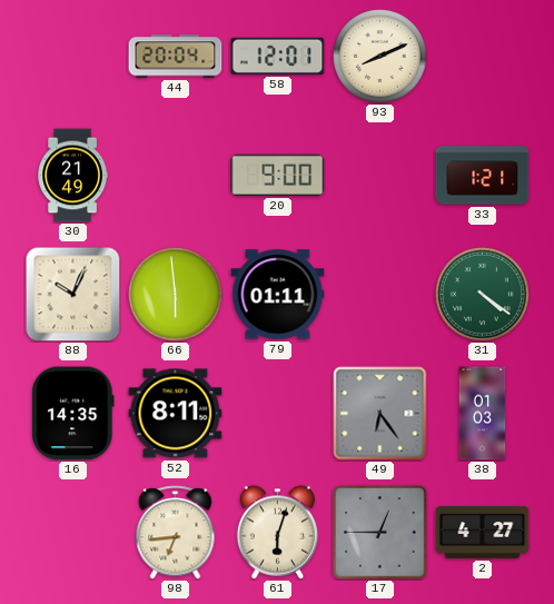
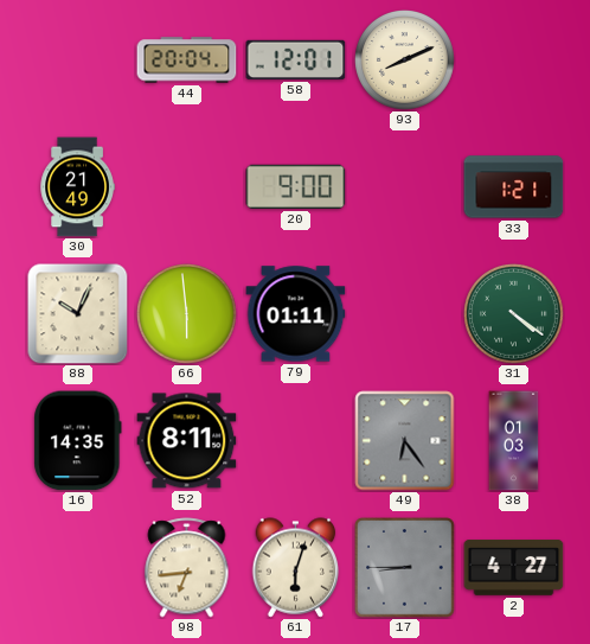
17: 12:45 -> 8:45
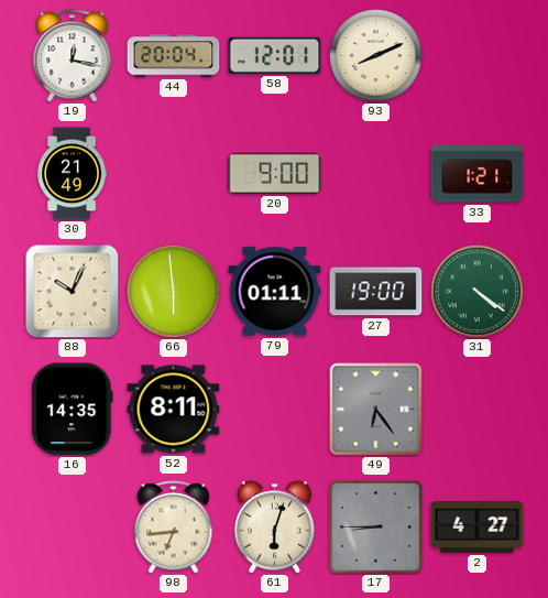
19: none -> 12:17
27: none -> 19:00
38: 01:03 -> none
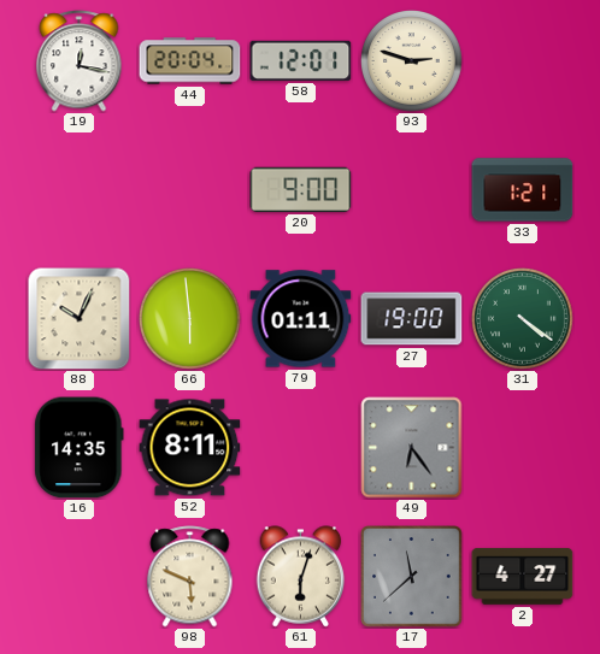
93: 8:11 -> 2:48
30: 21:49 -> none
98: 6:44 -> 5:49
17: 8:45 -> 11:38
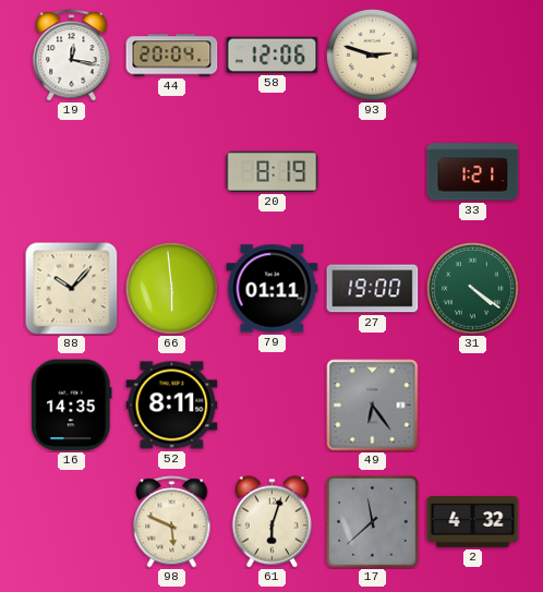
58: 12:01 -> 12:06
20: 9:00 -> 8:19
88: 10:04 -> 10:07
2: 4:27 -> 4:32
